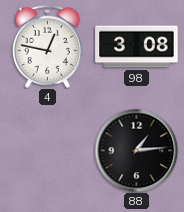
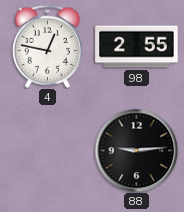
98: 3:08 -> 2:55
88: 1:14 -> 9:14
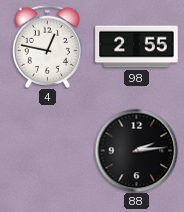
88: 9:14 -> 2:14
